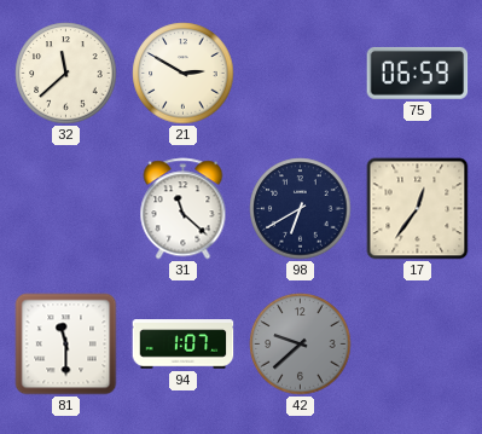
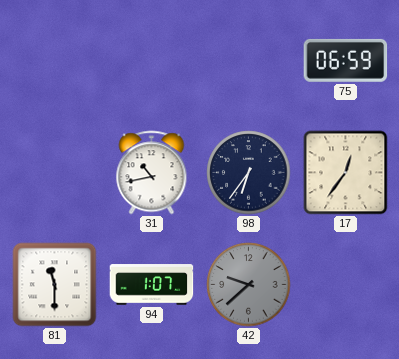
32: 11:38 -> none
21: 2:50 -> none
31: 11:22 -> 10:43
98: 6:40 -> 6:36
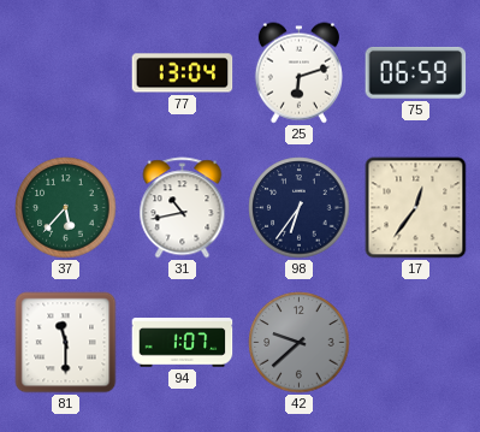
77: none -> 13:04
25: none -> 6:12
37: none -> 5:37
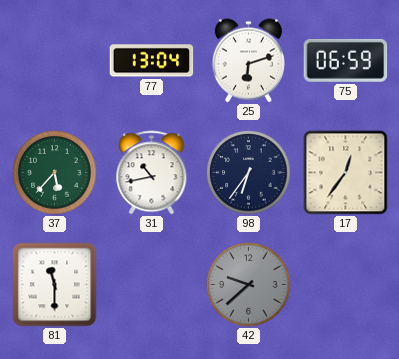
94: 1:07 -> none
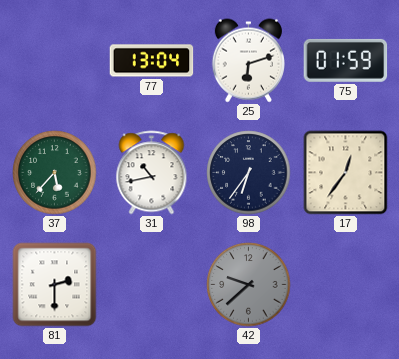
75: 06:59 -> 01:59
81: 11:30 -> 2:30
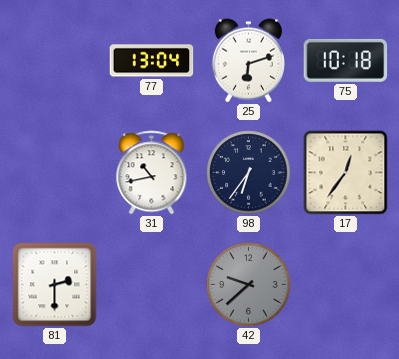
75: 01:59 -> 10:18
37: 5:37 -> none
